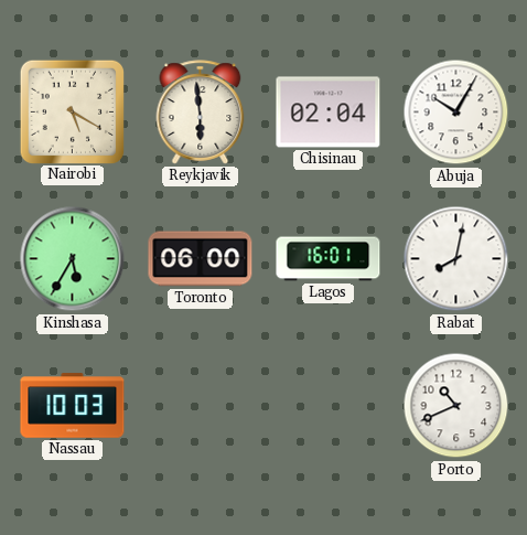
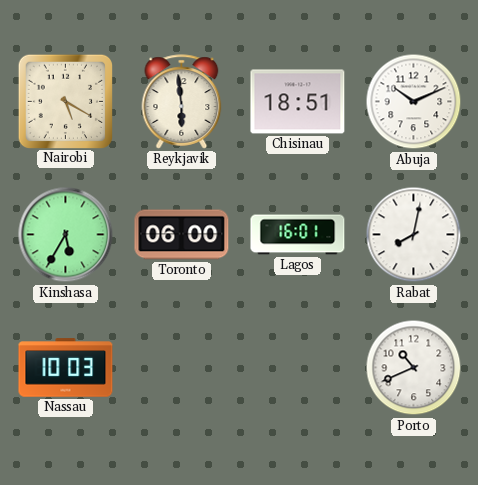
Chisinau: 02:04 -> 18:51
Abuja: 10:05 -> 10:11
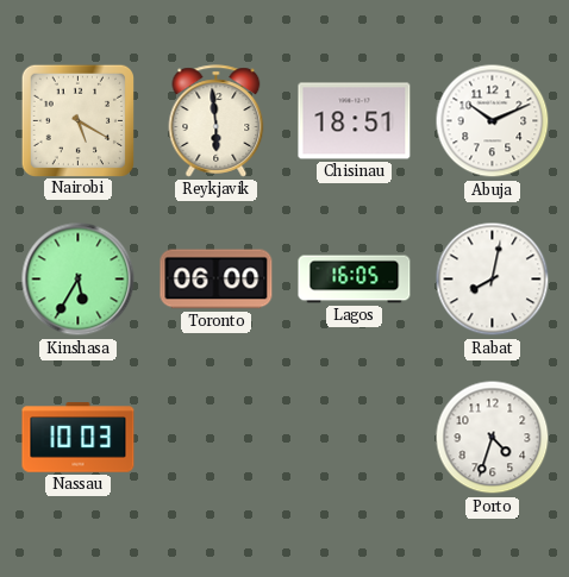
Lagos: 16:01 -> 16:05
Porto: 10:41 -> 4:33
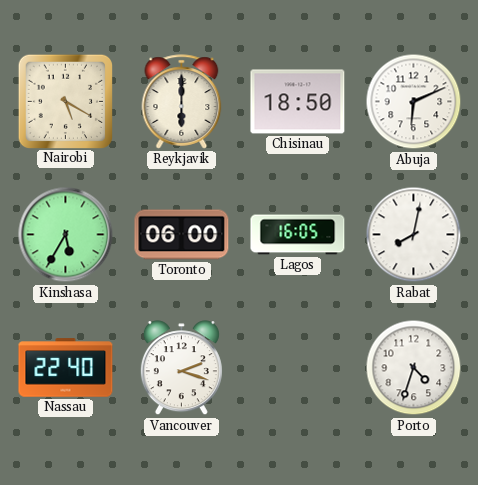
Reykjavik: 5:59 -> 6:00
Chisinau: 18:51 -> 18:50
Abuja: 10:11 -> 6:11
Nassau: 10:03 -> 22:40
Vancouver: none -> 2:18
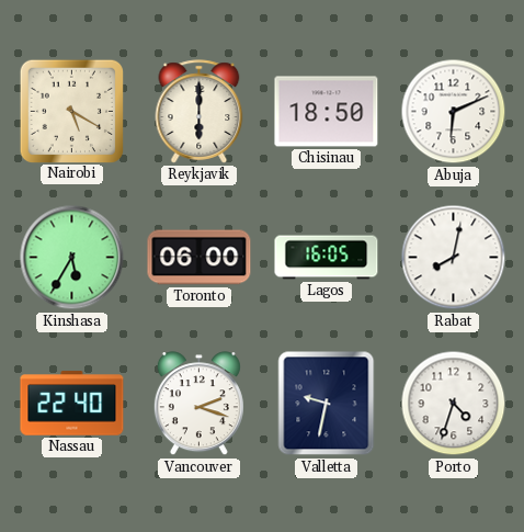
Valletta: none -> 9:32
